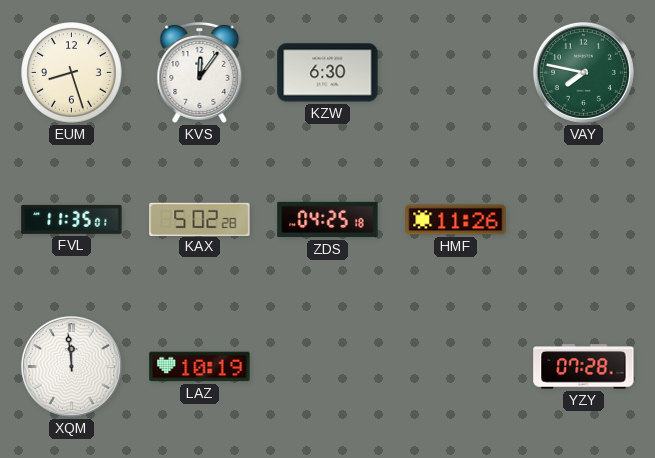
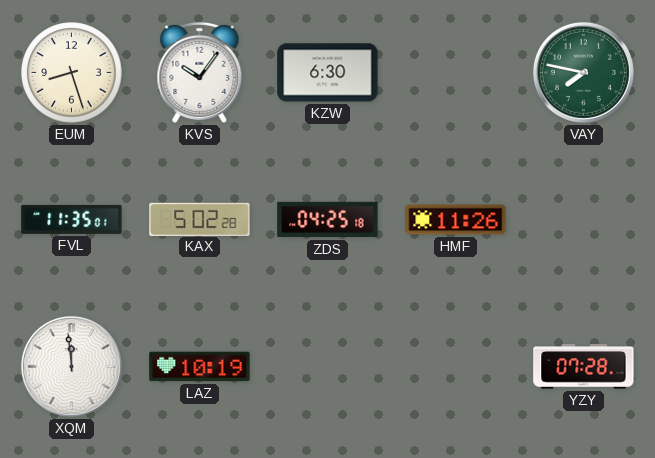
KVS: 12:06 -> 10:06
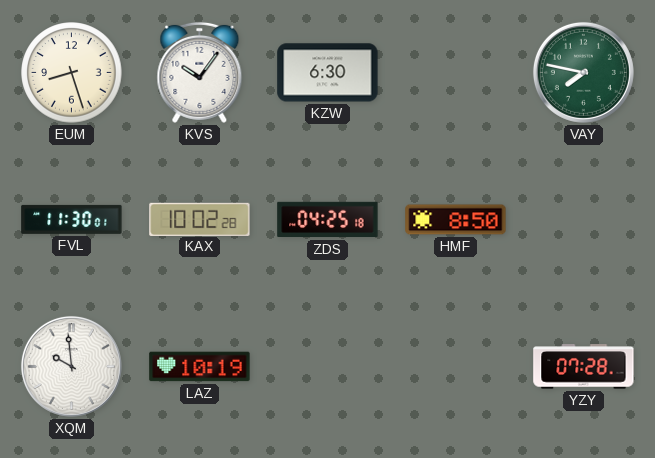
FVL: 11:35 -> 11:30
KAX: 5:02 -> 10:02
HMF: 11:26 -> 8:50
XQM: 11:59 -> 9:59
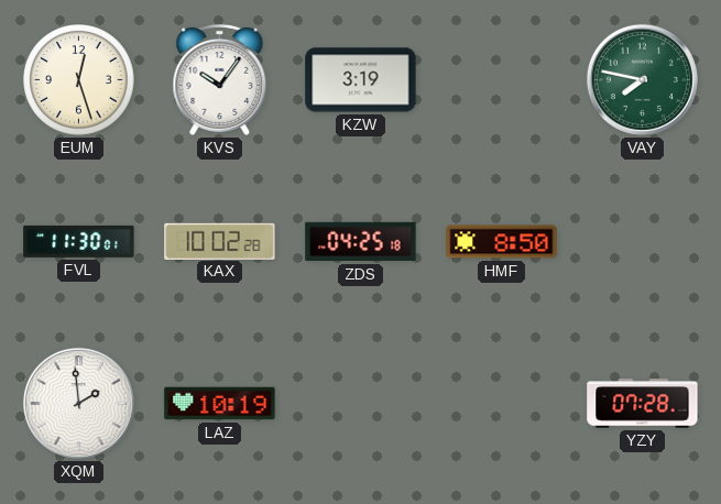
EUM: 8:27 -> 12:27
KZW: 6:30 -> 3:19
XQM: 9:59 -> 1:59
